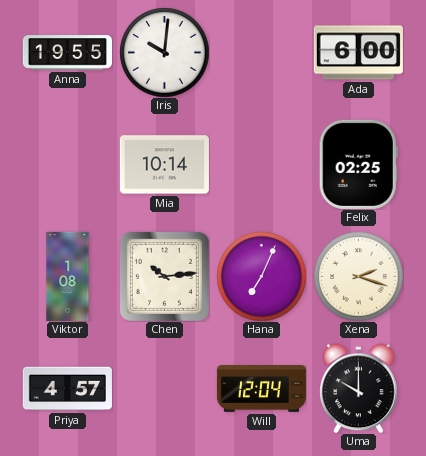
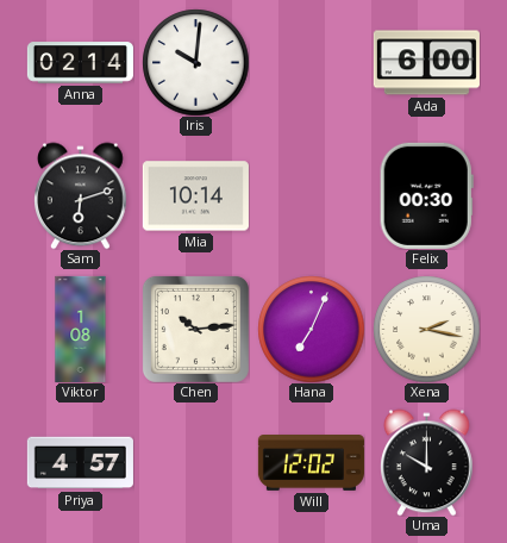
Anna: 19:55 -> 02:14
Sam: none -> 6:12
Felix: 02:25 -> 00:30
Xena: 2:18 -> 2:17
Will: 12:04 -> 12:02
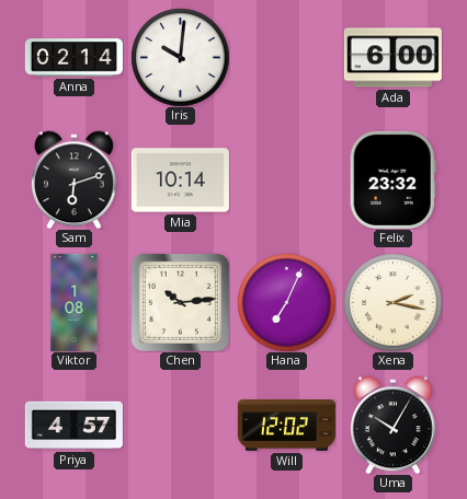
Felix: 00:30 -> 23:32
Uma: 10:00 -> 10:05
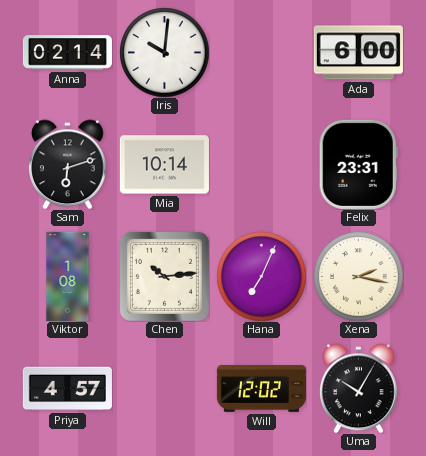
Felix: 23:32 -> 23:31
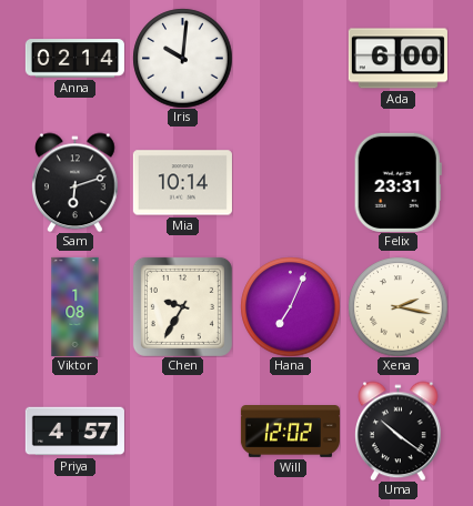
Chen: 10:14 -> 9:35
Uma: 10:05 -> 10:21
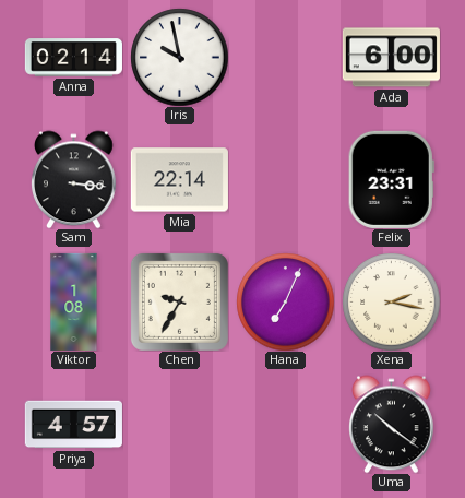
Iris: 10:01 -> 9:58
Sam: 6:12 -> 3:16
Mia: 10:14 -> 22:14
Will: 12:02 -> none
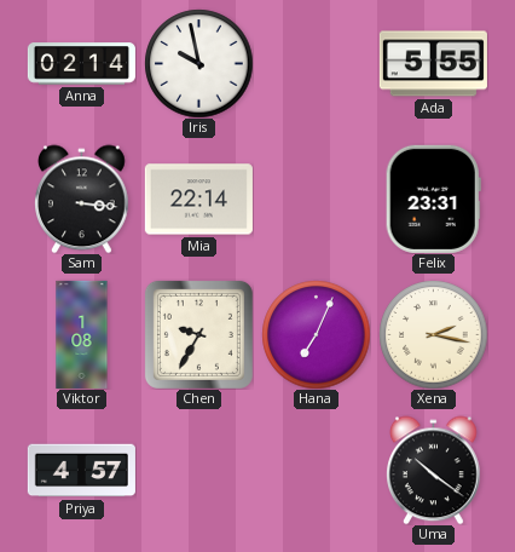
Ada: 6:00 -> 5:55
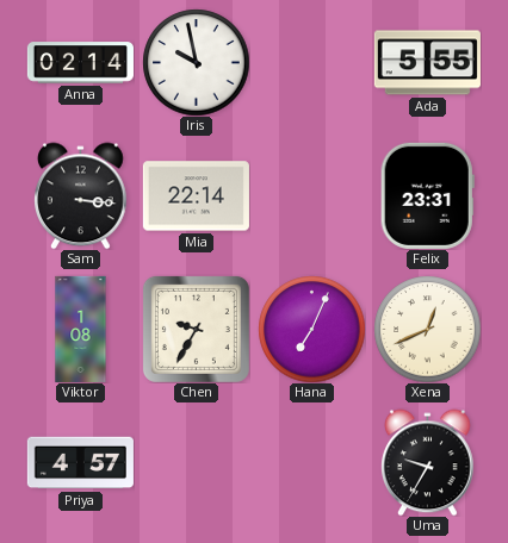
Xena: 2:17 -> 12:41
Uma: 10:21 -> 9:35
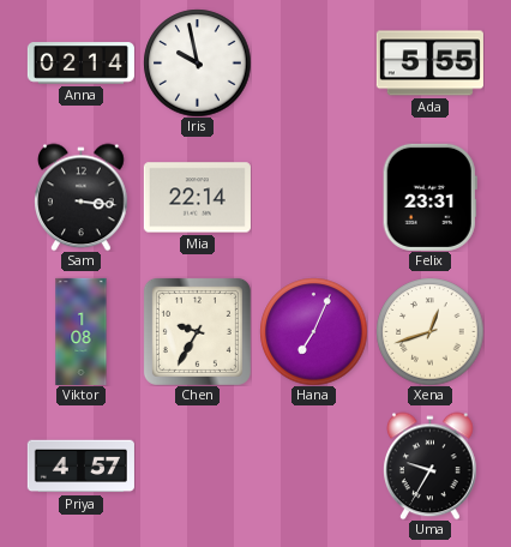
Xena: 12:41 -> 12:42
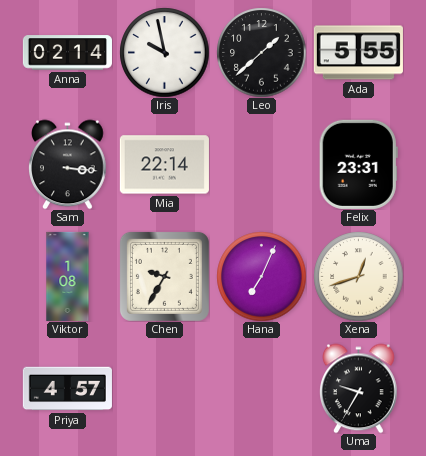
Leo: none -> 1:38
